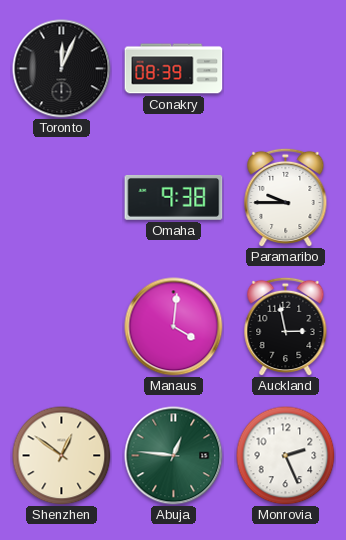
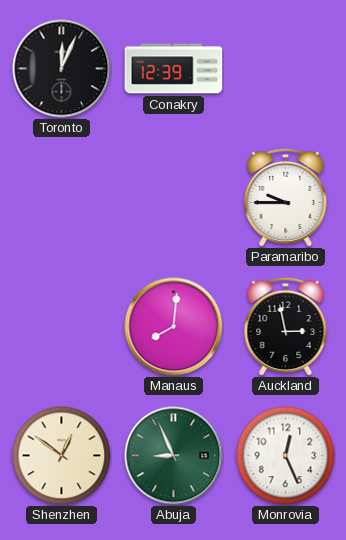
Conakry: 08:39 -> 12:39
Omaha: 9:38 -> none
Manaus: 4:01 -> 8:01
Abuja: 12:46 -> 8:56
Monrovia: 2:26 -> 12:26
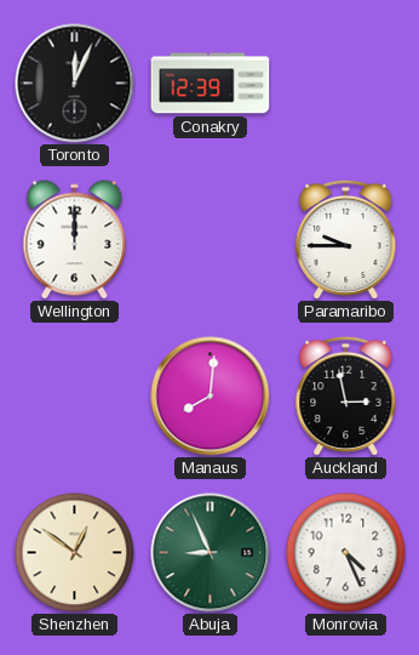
Wellington: none -> 12:00
Monrovia: 12:26 -> 4:26
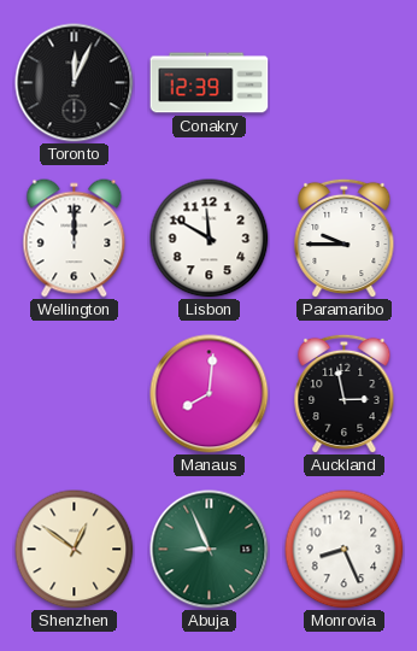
Lisbon: none -> 11:50
Monrovia: 4:26 -> 8:26
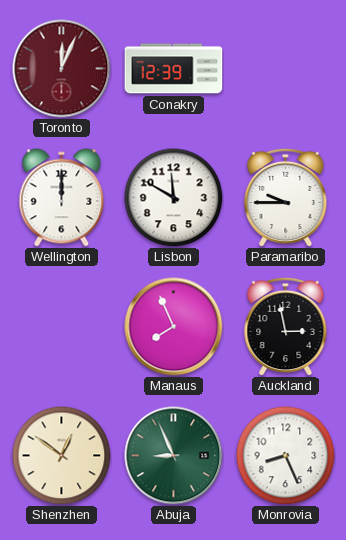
Toronto dial: black -> burgundy
Manaus: 8:01 -> 7:56
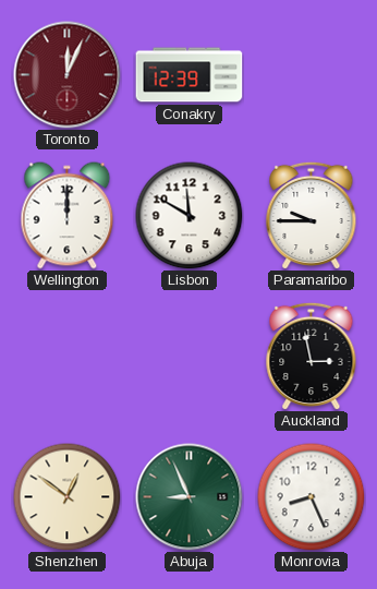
Manaus: 7:56 -> none
